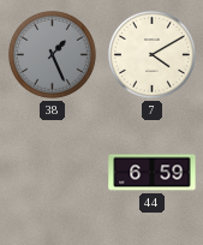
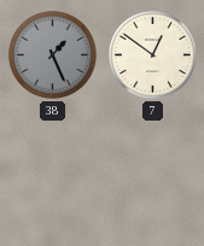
7: 4:10 -> 12:51
44: 6:59 -> none
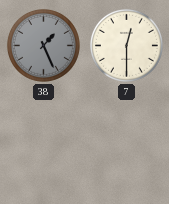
7: 12:51 -> 12:30
